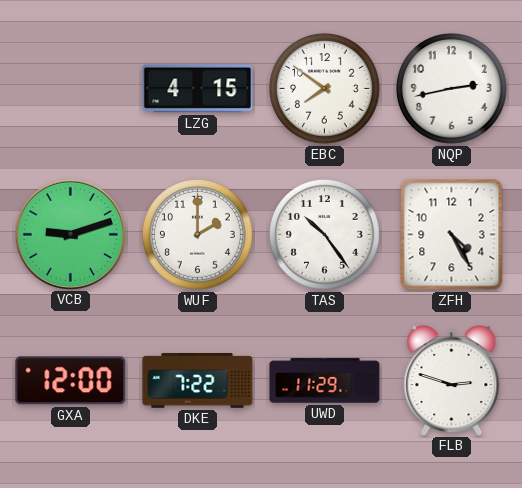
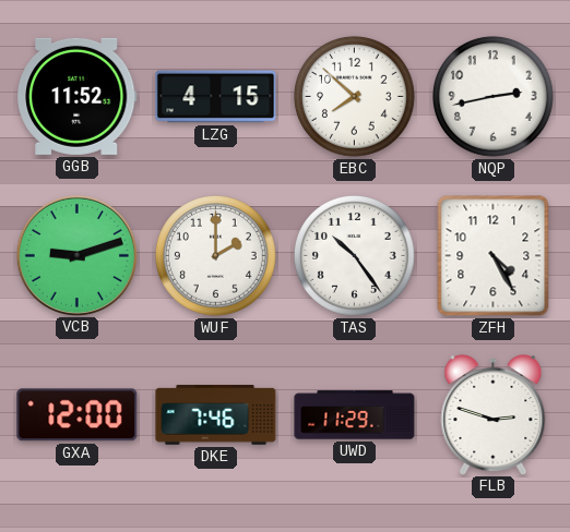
GGB: none -> 11:52
EBC: 7:51 -> 7:52
DKE: 7:22 -> 7:46
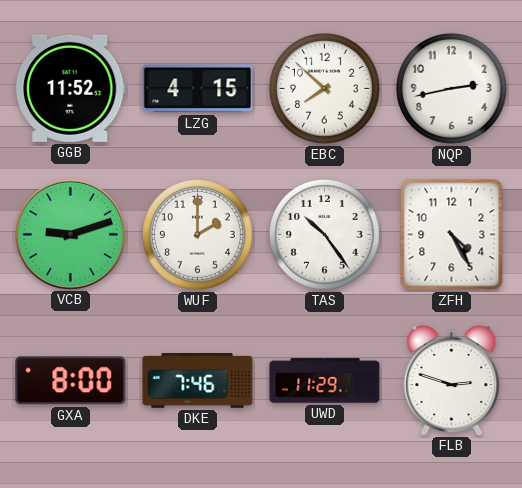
GXA: 12:00 -> 8:00
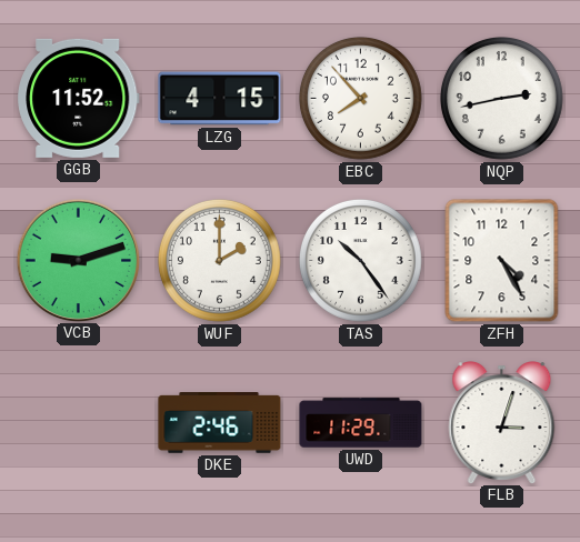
EBC: 7:52 -> 7:53
GXA: 8:00 -> none
DKE: 7:46 -> 2:46
FLB: 2:48 -> 3:03
